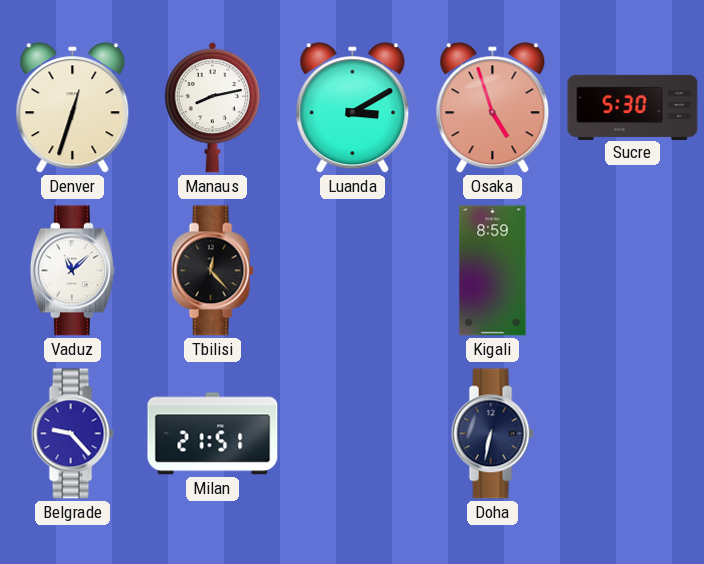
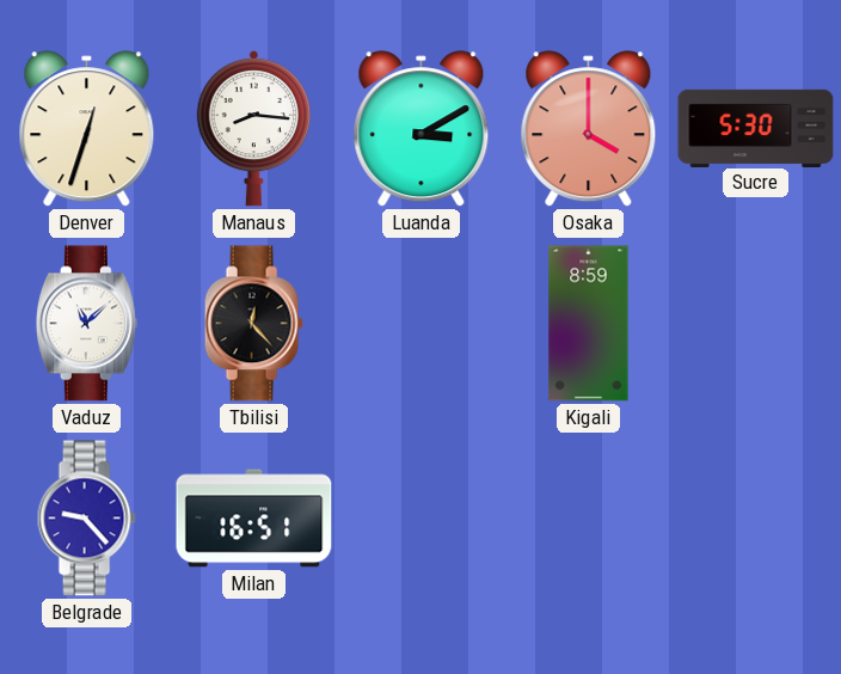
Manaus: 8:13 -> 8:16
Osaka: 4:57 -> 4:00
Milan: 21:51 -> 16:51
Doha: 6:32 -> none
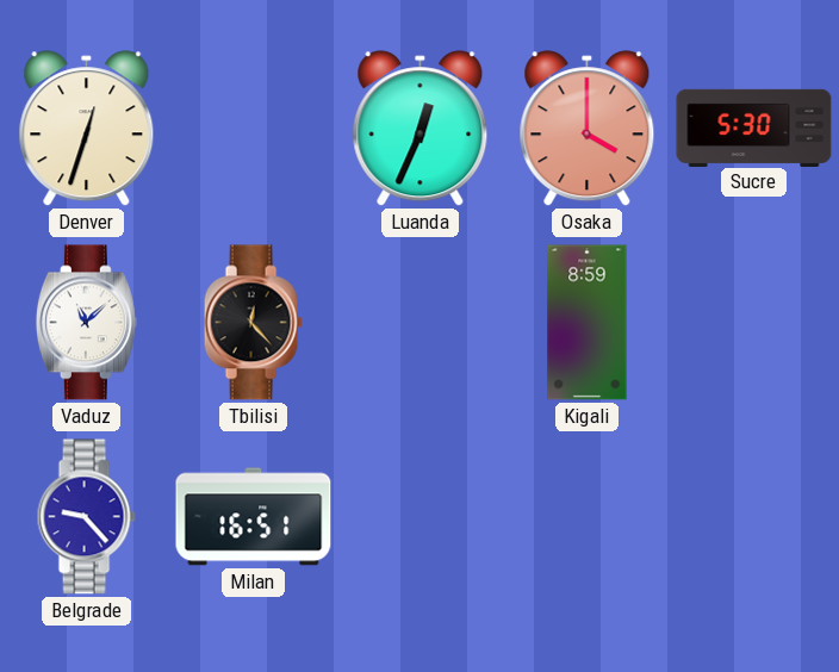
Manaus: 8:16 -> none
Luanda: 3:10 -> 12:34
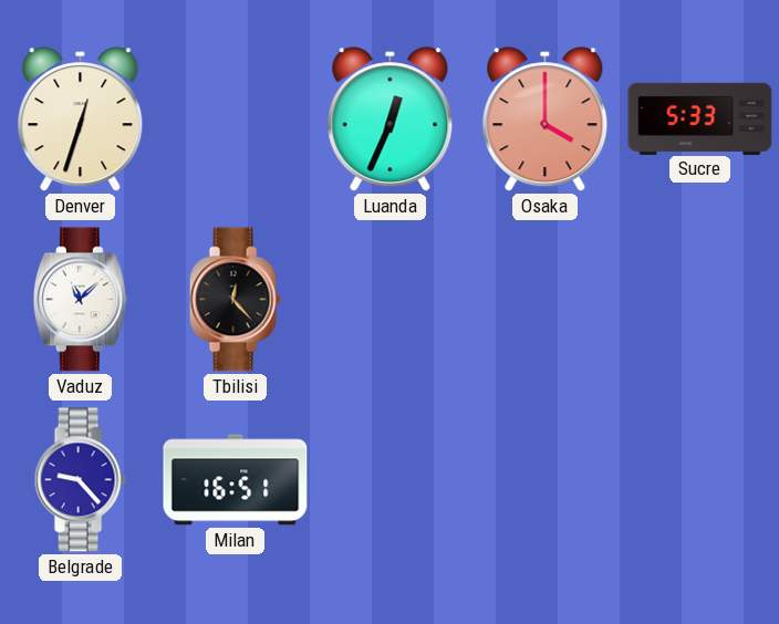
Sucre: 5:30 -> 5:33
Kigali: 8:59 -> none
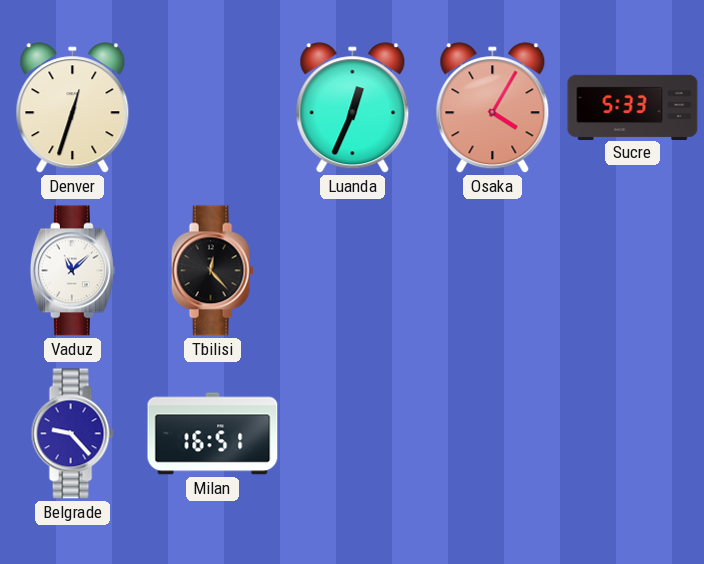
Osaka: 4:00 -> 4:05
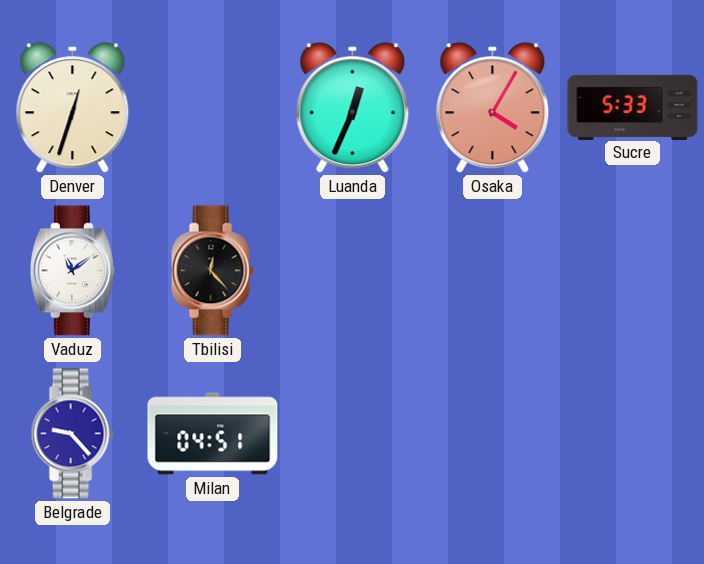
Vaduz: 11:08 -> 11:09
Milan: 16:51 -> 04:51
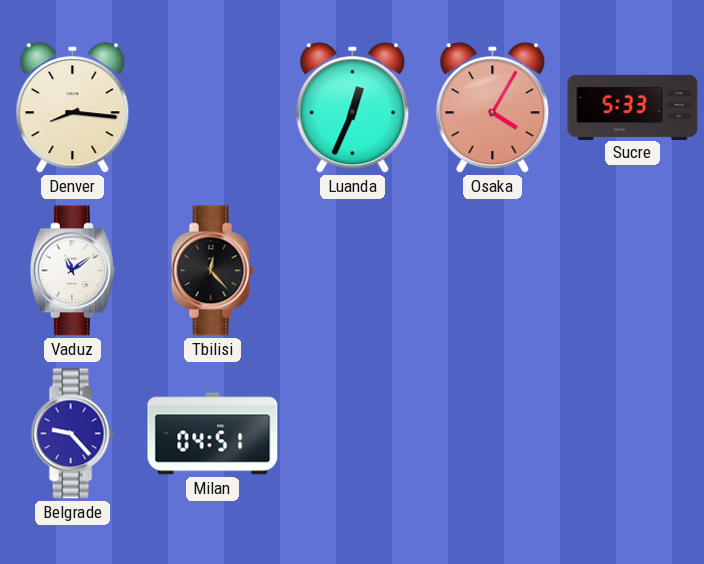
Denver: 12:33 -> 8:16
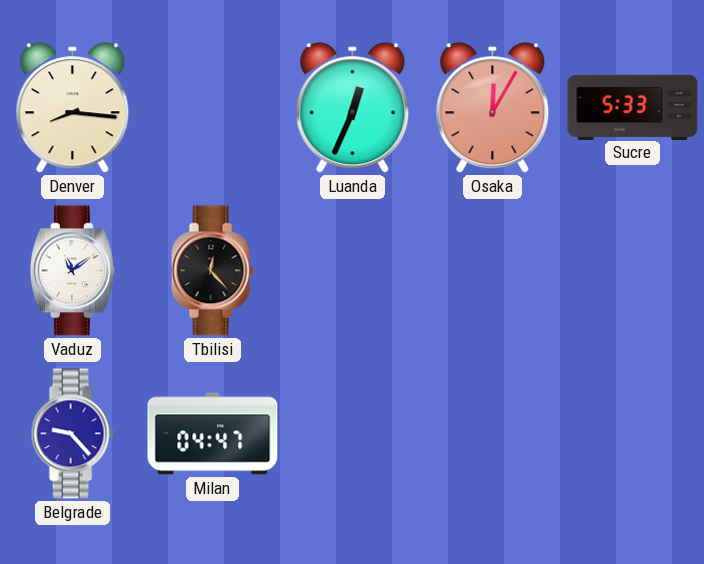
Osaka: 4:05 -> 12:05
Milan: 04:51 -> 04:47
